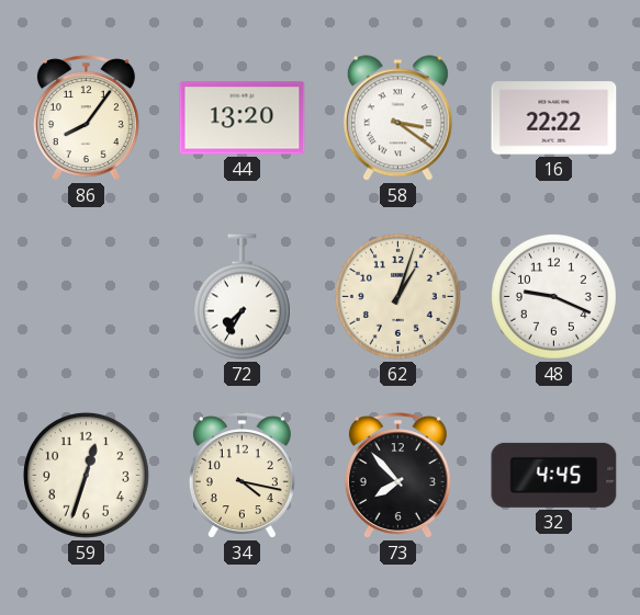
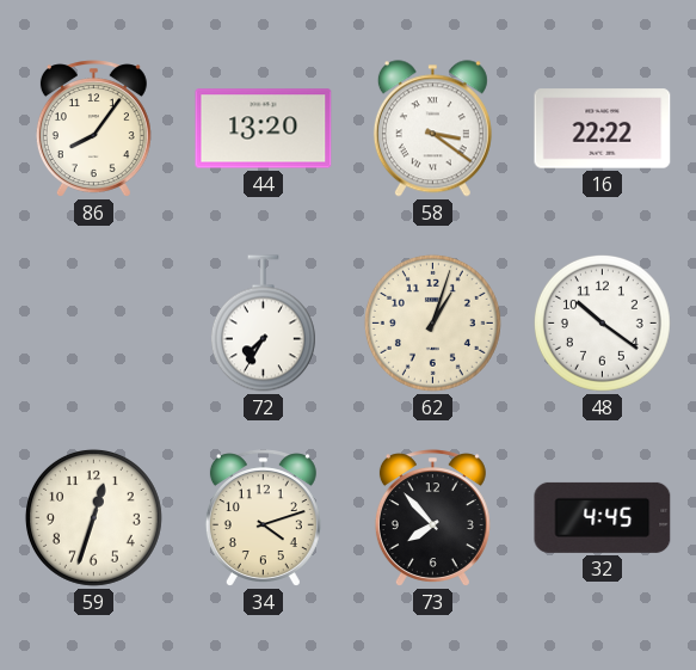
48: 9:19 -> 10:21
34: 4:17 -> 4:12
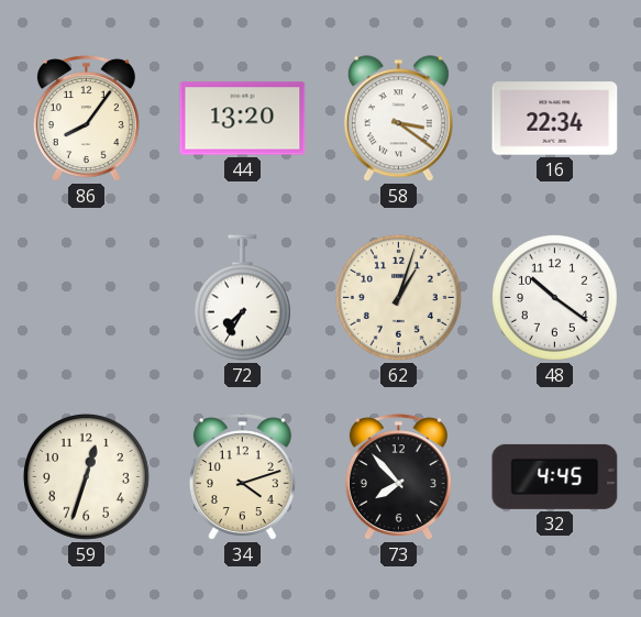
16: 22:22 -> 22:34
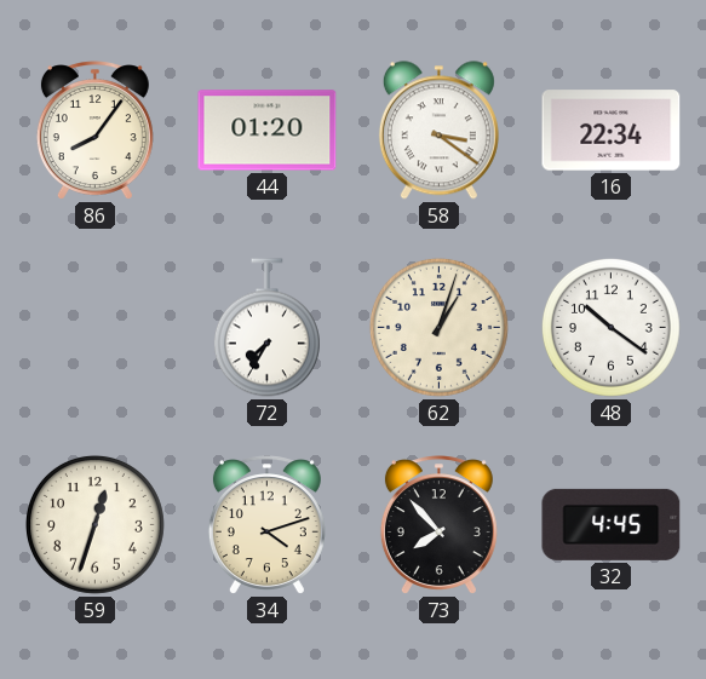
44: 13:20 -> 01:20
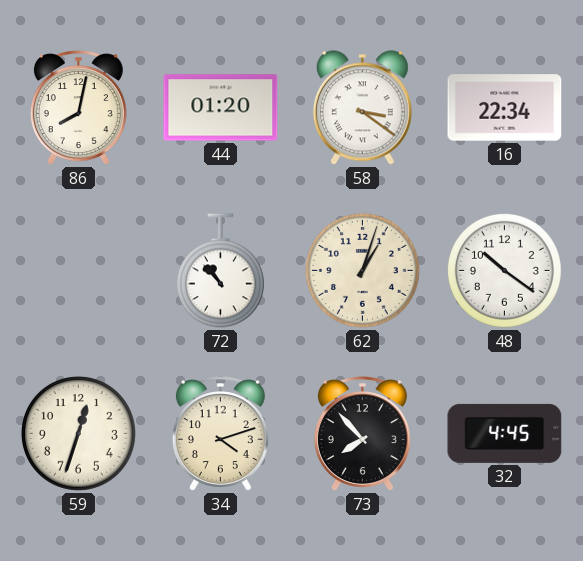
86: 8:06 -> 8:02
72: 7:35 -> 10:53
